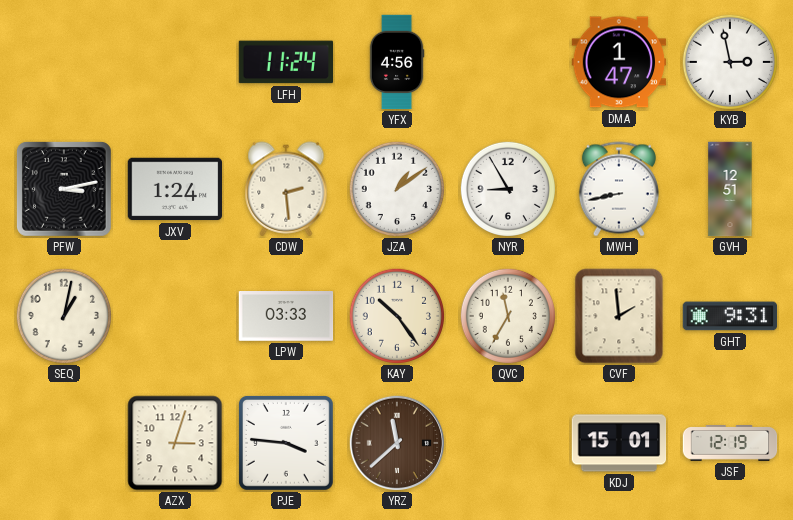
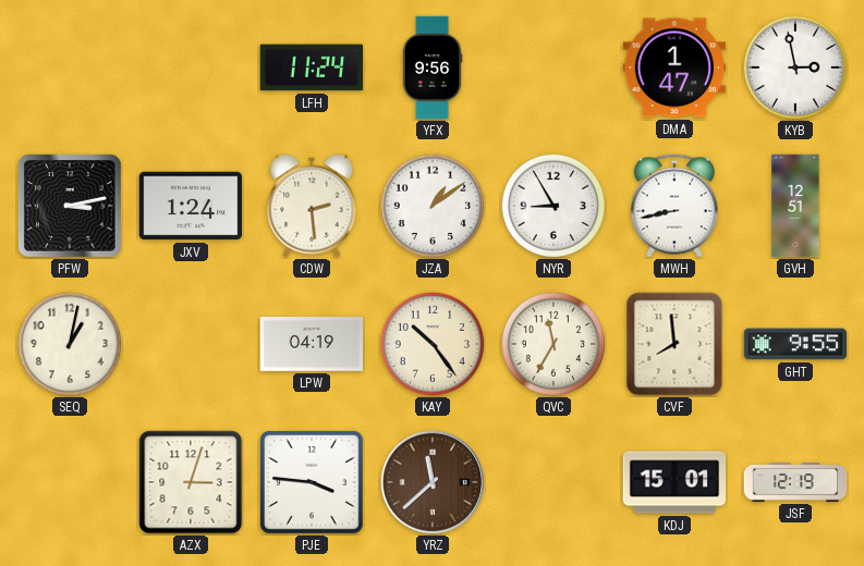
YFX: 4:56 -> 9:56
LPW: 03:33 -> 04:19
CVF: 1:59 -> 7:59
GHT: 9:31 -> 9:55
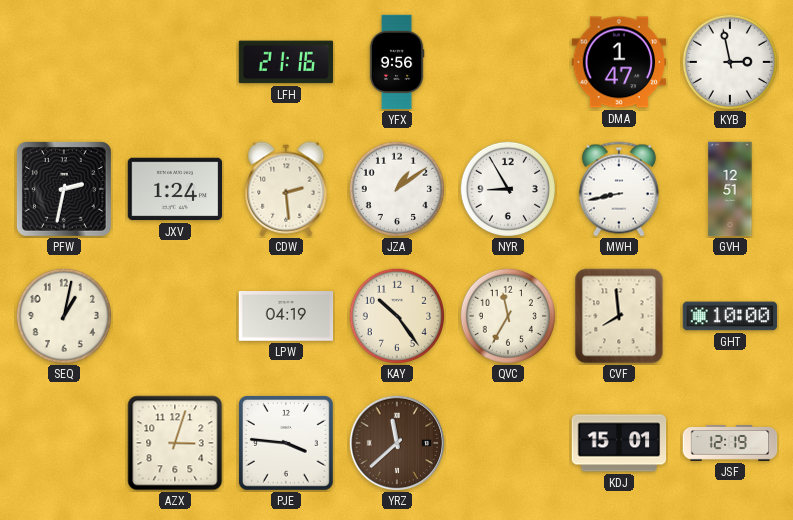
LFH: 11:24 -> 21:16
PFW: 3:13 -> 2:32
GHT: 9:55 -> 10:00
